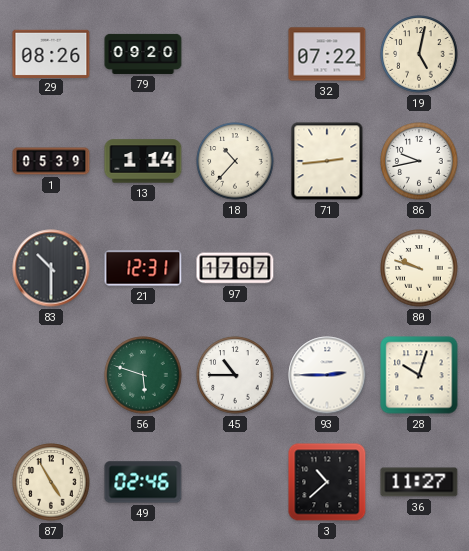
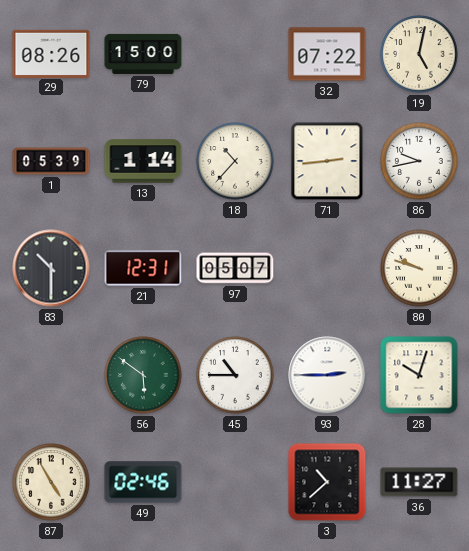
79: 09:20 -> 15:00
97: 17:07 -> 05:07
56: 5:48 -> 5:51
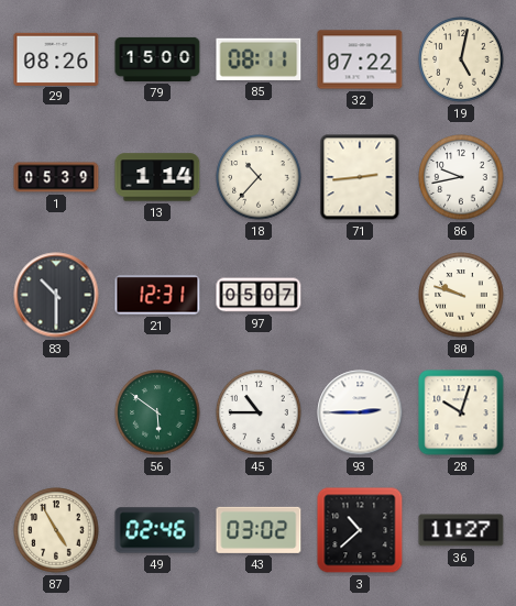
85: none -> 08:11
43: none -> 03:02
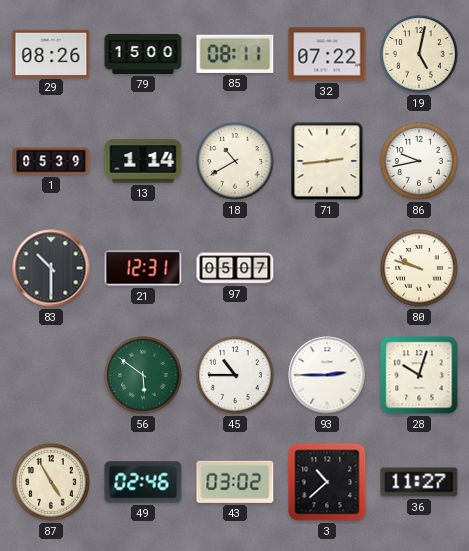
18: 10:37 -> 10:40
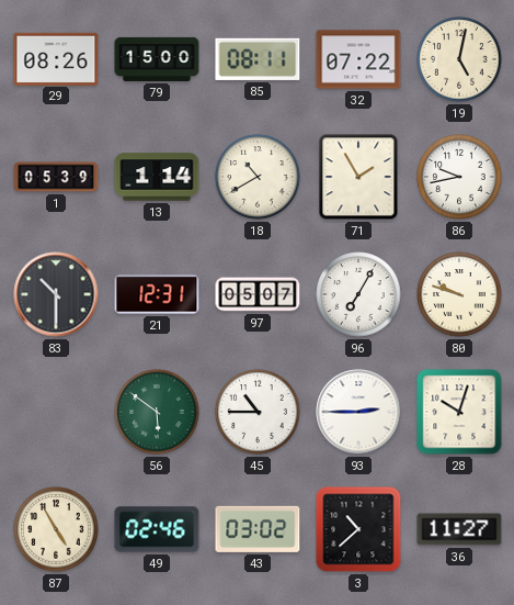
71: 2:44 -> 1:55
96: none -> 7:05
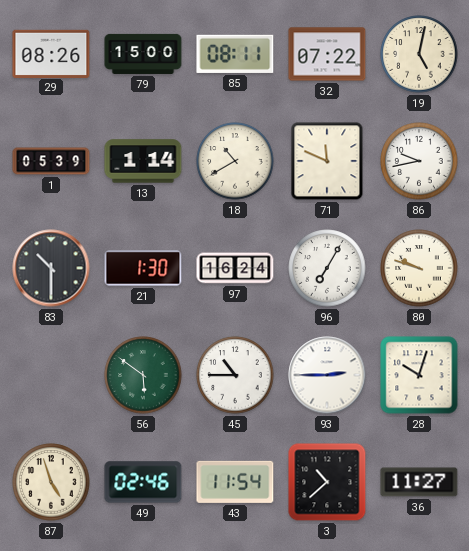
71: 1:55 -> 11:49
21: 12:31 -> 1:30
97: 05:07 -> 16:24
87: 4:55 -> 4:57
43: 03:02 -> 11:54
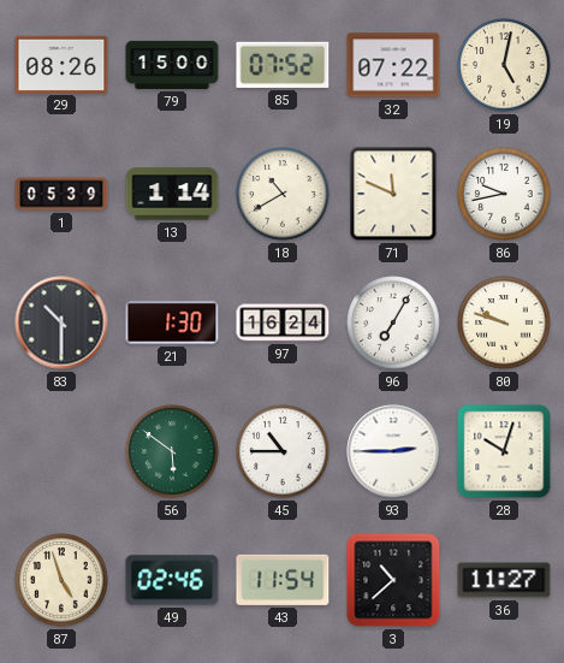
85: 08:11 -> 07:52
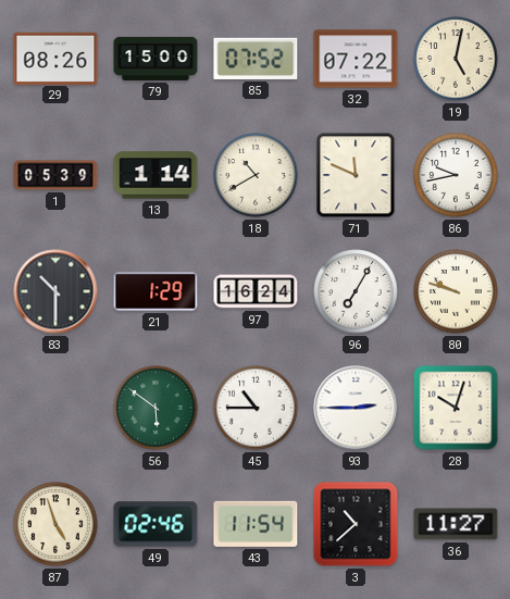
21: 1:30 -> 1:29
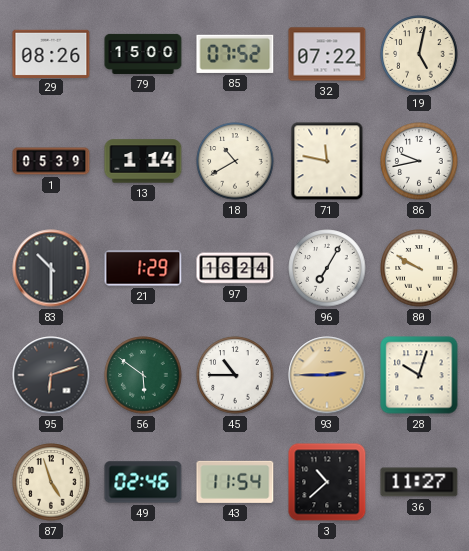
71: 11:49 -> 11:47
80: 9:48 -> 9:50
95: none -> 6:12
93 dial: white -> champagne
